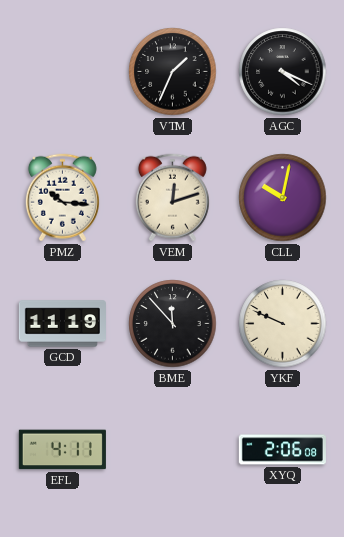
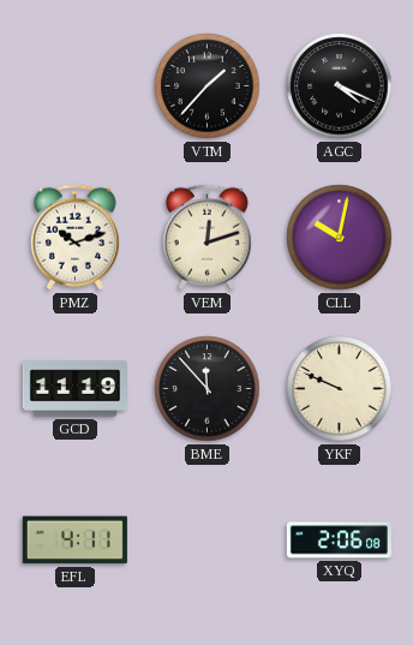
VTM: 1:34 -> 1:37
PMZ: 10:16 -> 10:12
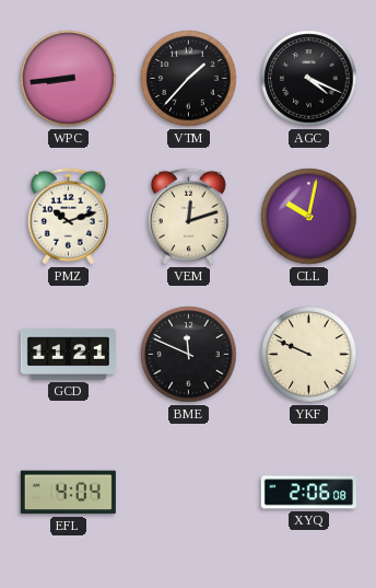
WPC: none -> 8:44
GCD: 11:19 -> 11:21
BME: 11:53 -> 11:49
EFL: 4:11 -> 4:04
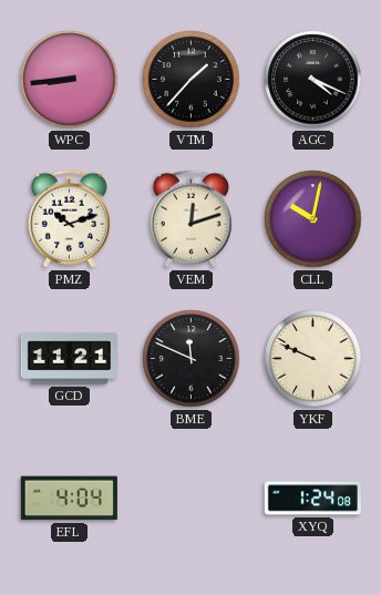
XYQ: 2:06 -> 1:24
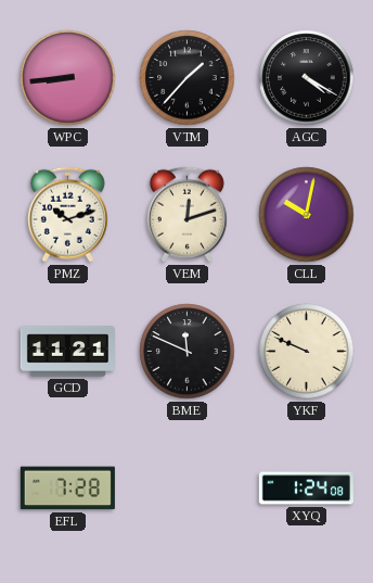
AGC: 4:19 -> 4:20
EFL: 4:04 -> 7:28
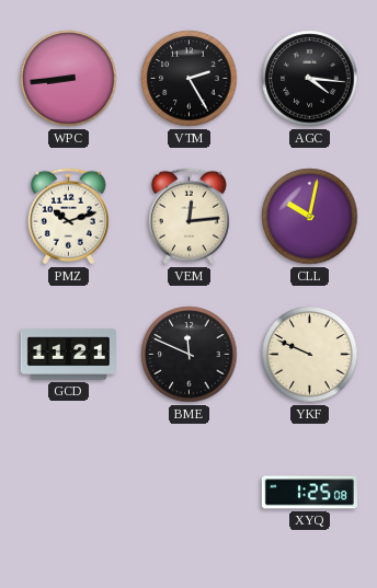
VTM: 1:37 -> 2:25
AGC: 4:20 -> 4:16
VEM: 12:12 -> 12:14
EFL: 7:28 -> none
XYQ: 1:24 -> 1:25
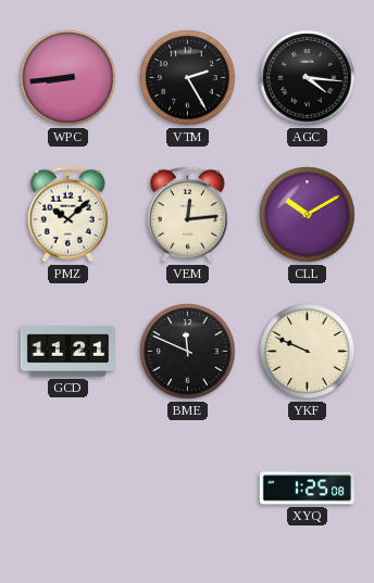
PMZ: 10:12 -> 10:08
CLL: 10:02 -> 10:10
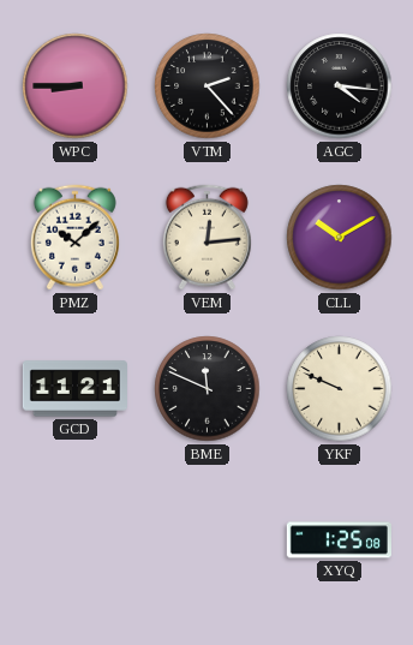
WPC: 8:44 -> 8:45
VTM: 2:25 -> 2:23
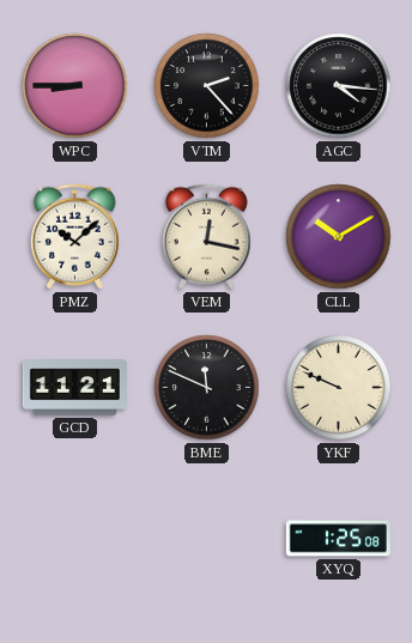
VEM: 12:14 -> 12:17
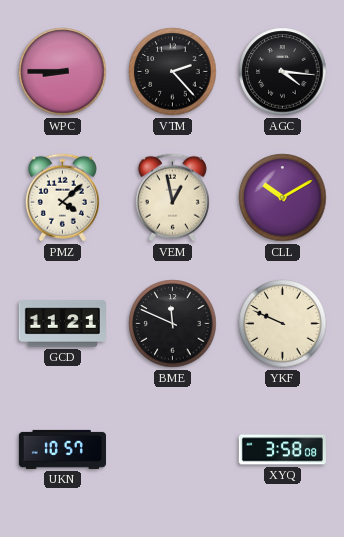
PMZ: 10:08 -> 4:08
VEM: 12:17 -> 12:58
UKN: none -> 10:57
XYQ: 1:25 -> 3:58
